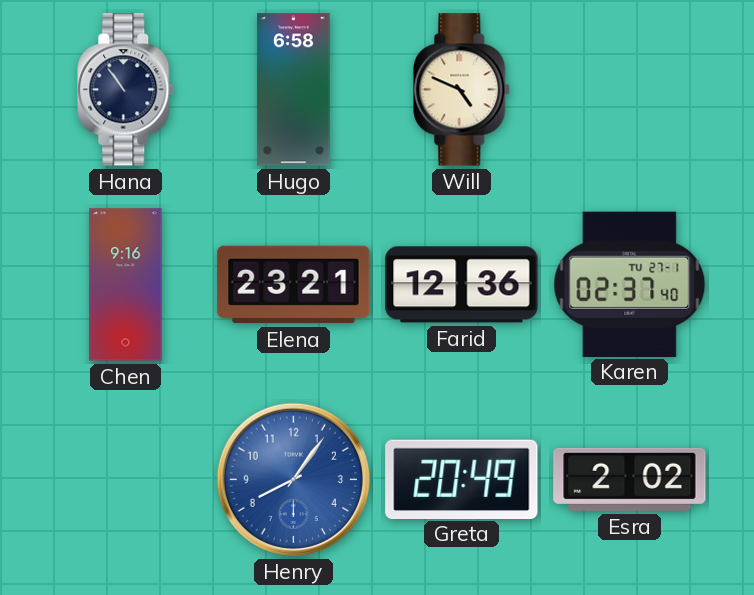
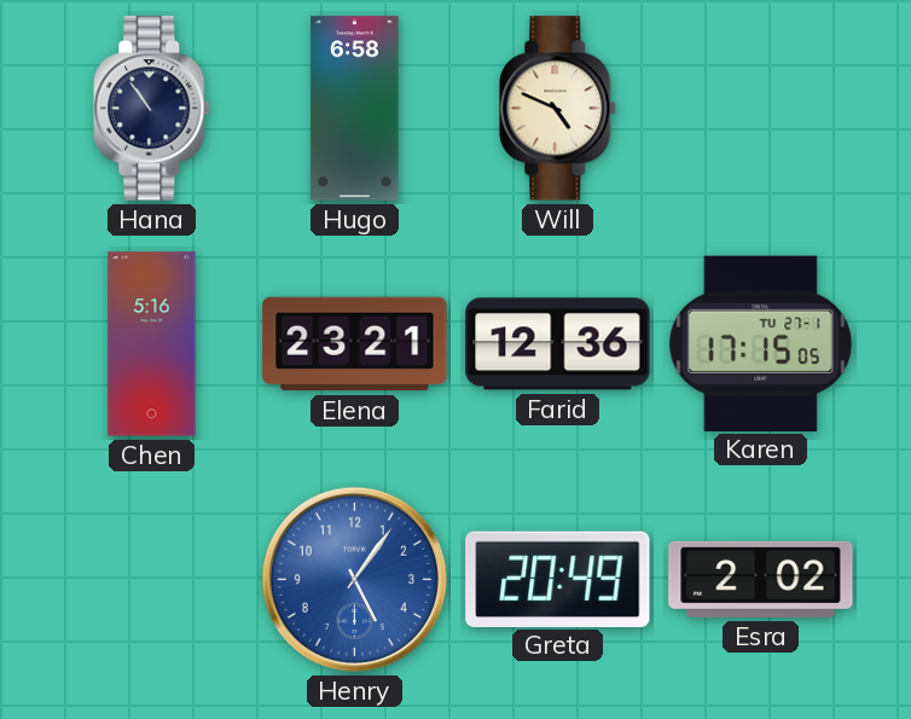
Chen: 9:16 -> 5:16
Karen: 02:37 -> 17:15
Henry: 8:06 -> 5:06
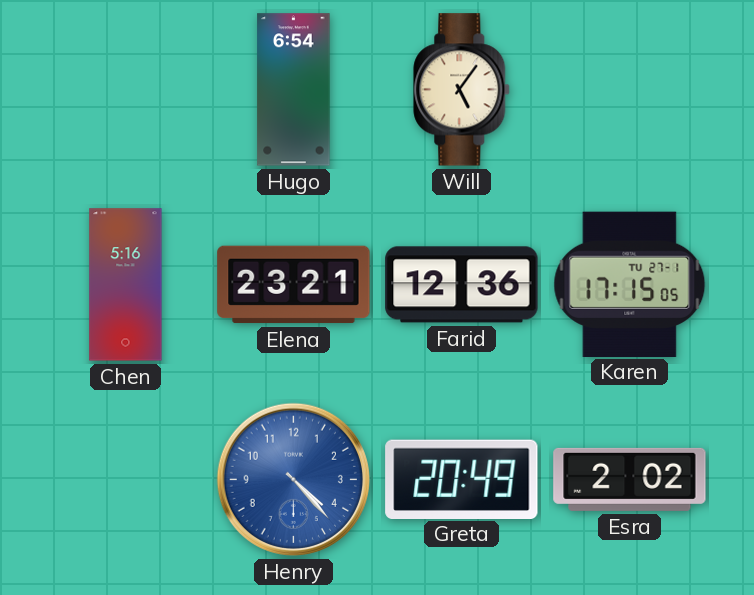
Hana: 10:54 -> none
Hugo: 6:58 -> 6:54
Will: 4:49 -> 5:06
Henry: 5:06 -> 4:23
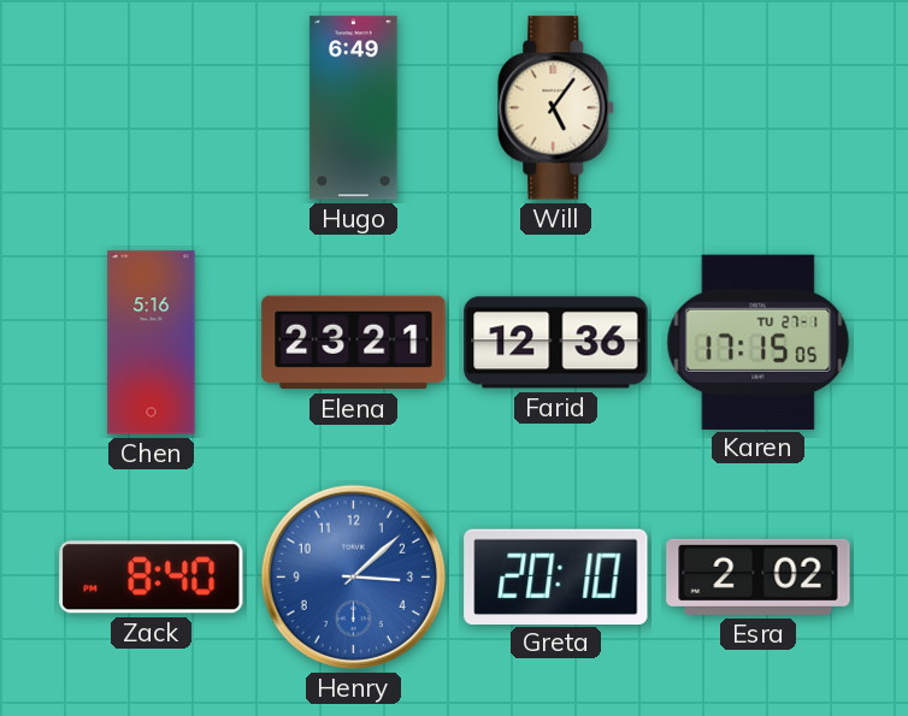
Hugo: 6:54 -> 6:49
Zack: none -> 8:40
Henry: 4:23 -> 3:08
Greta: 20:49 -> 20:10
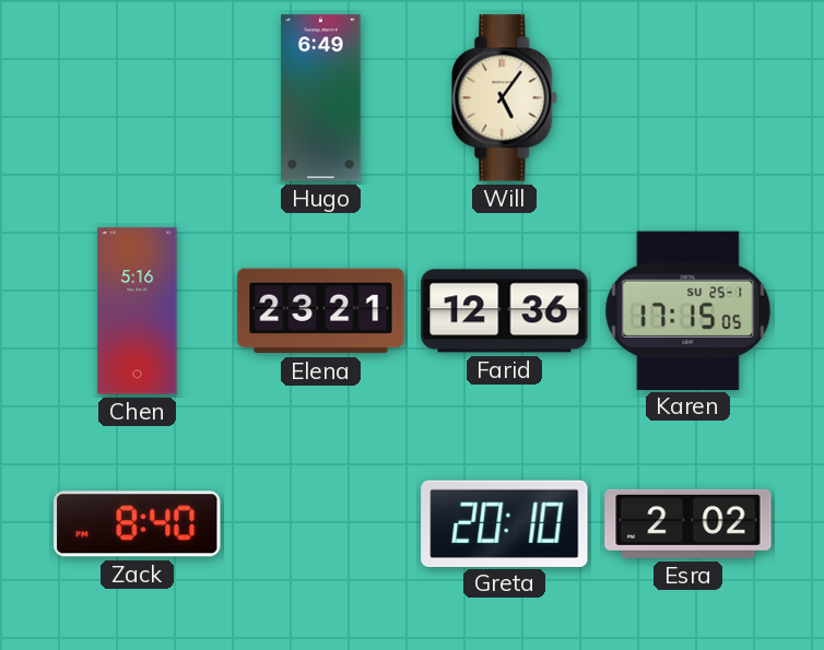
Karen date: TU 27-1 -> SU 25-1
Henry: 3:08 -> none
